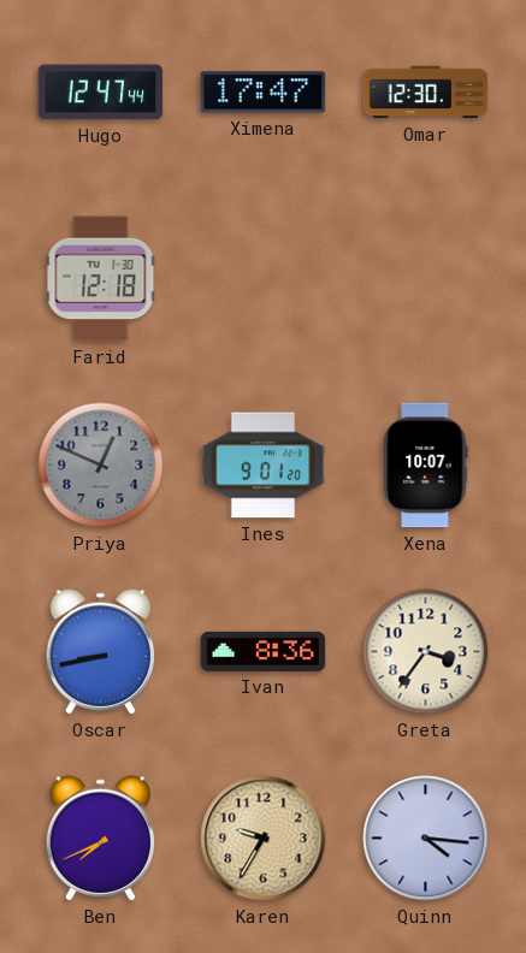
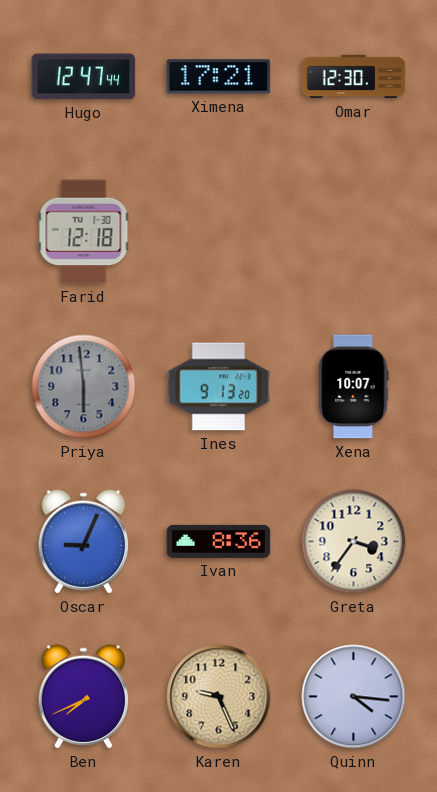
Ximena: 17:47 -> 17:21
Priya: 12:49 -> 5:59
Ines: 9:01 -> 9:13
Oscar: 8:43 -> 9:04
Karen: 9:35 -> 9:26
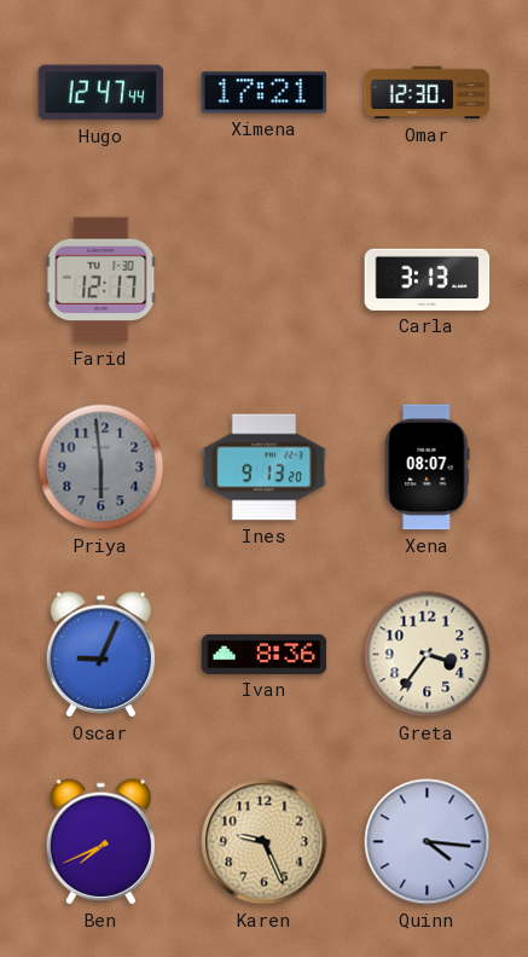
Farid: 12:18 -> 12:17
Carla: none -> 3:13
Xena: 10:07 -> 08:07
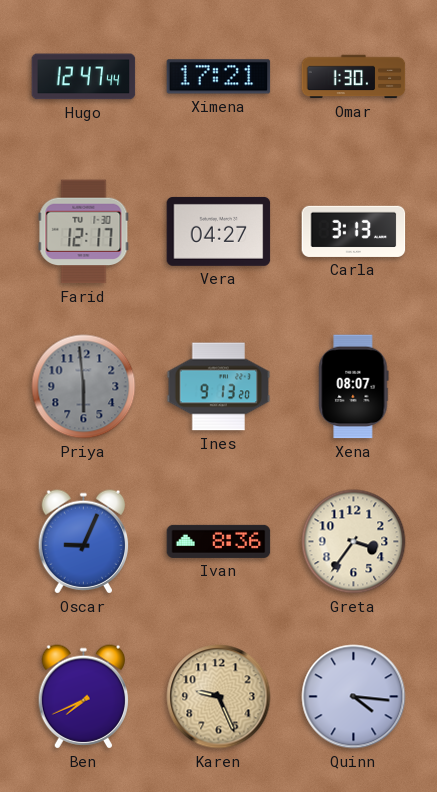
Omar: 12:30 -> 1:30
Vera: none -> 04:27
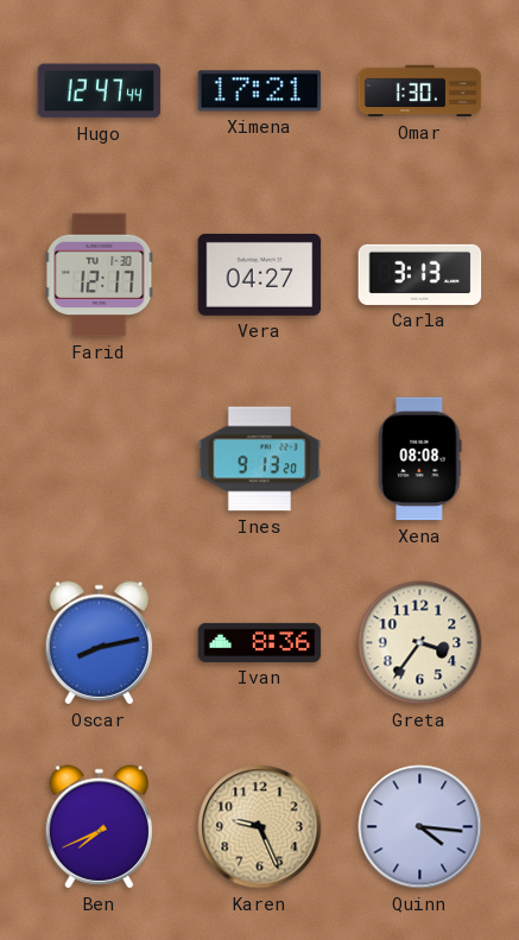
Priya: 5:59 -> none
Xena: 08:07 -> 08:08
Oscar: 9:04 -> 8:13
